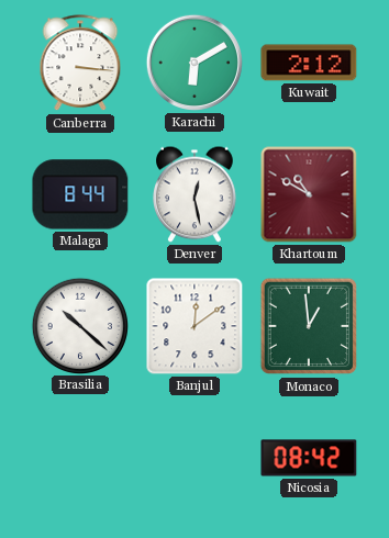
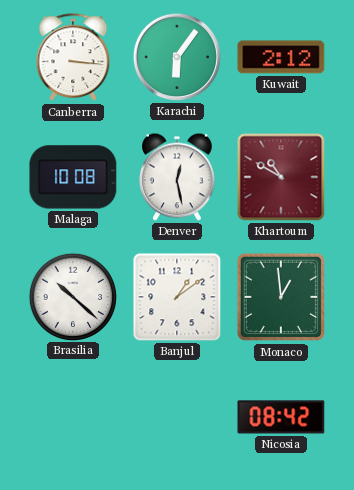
Karachi: 6:10 -> 6:06
Malaga: 8:44 -> 10:08
Banjul: 12:09 -> 1:09
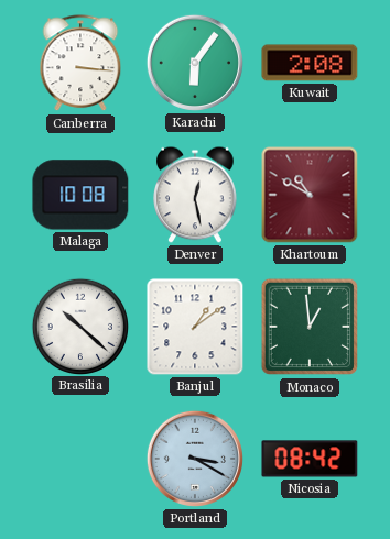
Kuwait: 2:12 -> 2:08
Portland: none -> 3:20
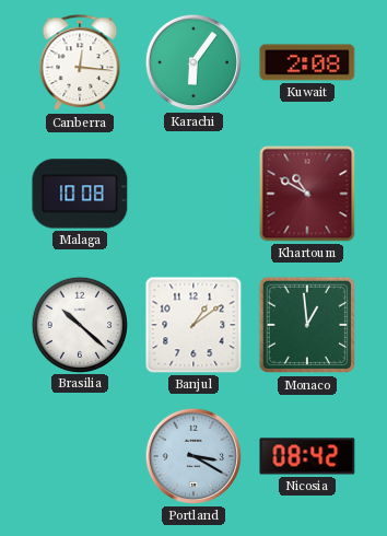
Canberra: 3:16 -> 12:16
Denver: 12:28 -> none
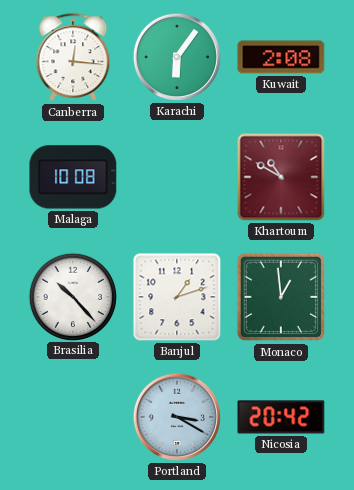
Brasilia: 10:22 -> 10:23
Banjul: 1:09 -> 1:12
Nicosia: 08:42 -> 20:42
